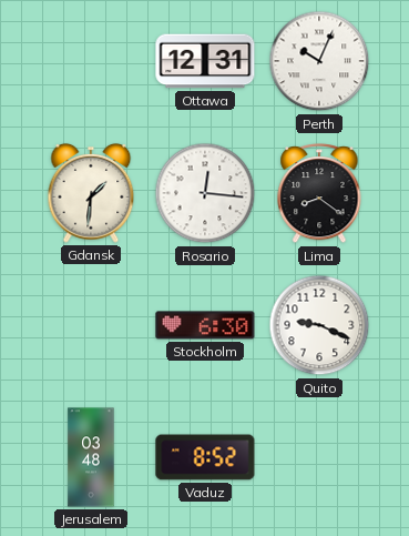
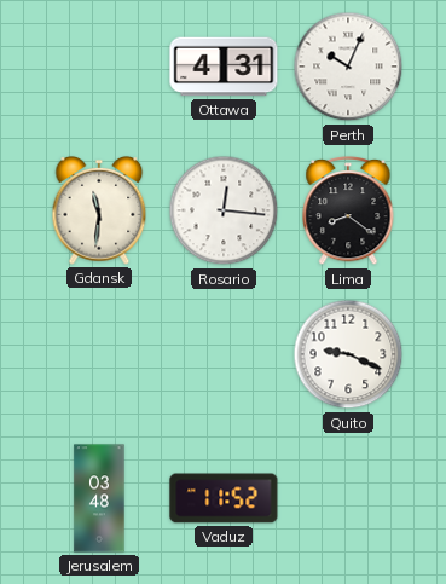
Ottawa: 12:31 -> 4:31
Gdansk: 1:31 -> 11:31
Stockholm: 6:30 -> none
Vaduz: 8:52 -> 11:52
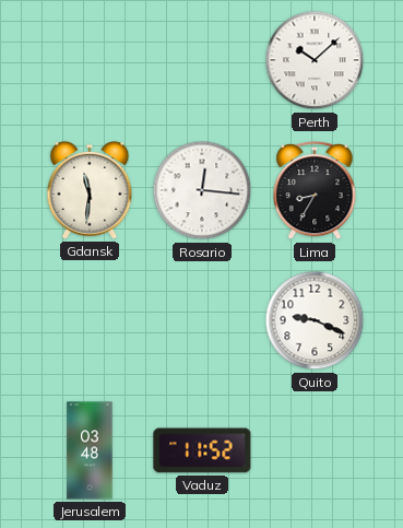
Ottawa: 4:31 -> none
Perth: 10:04 -> 10:08
Lima: 8:21 -> 8:35
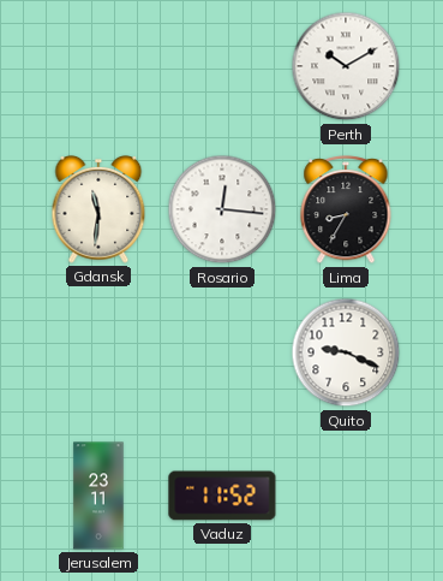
Perth: 10:08 -> 10:10
Jerusalem: 03:48 -> 23:11
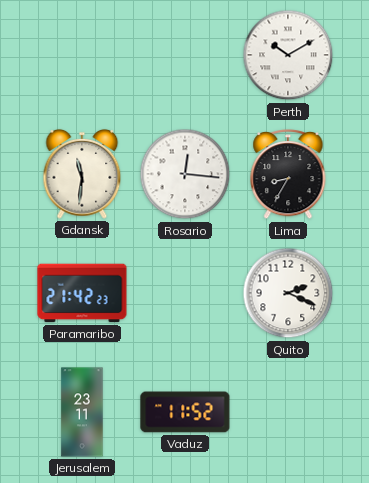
Paramaribo: none -> 21:42
Quito: 9:19 -> 2:19
